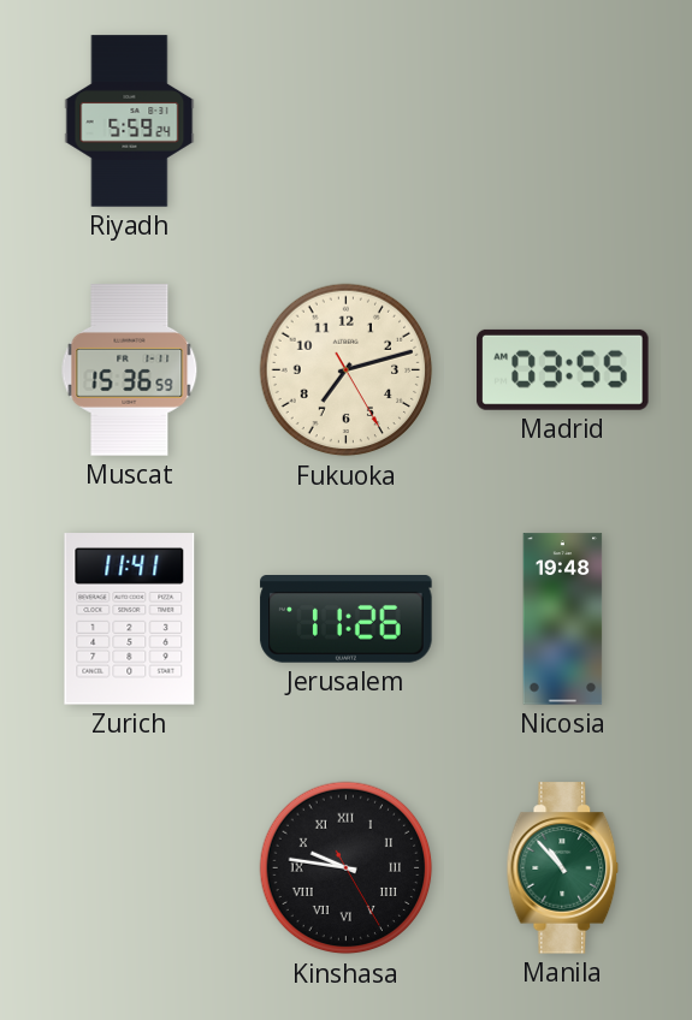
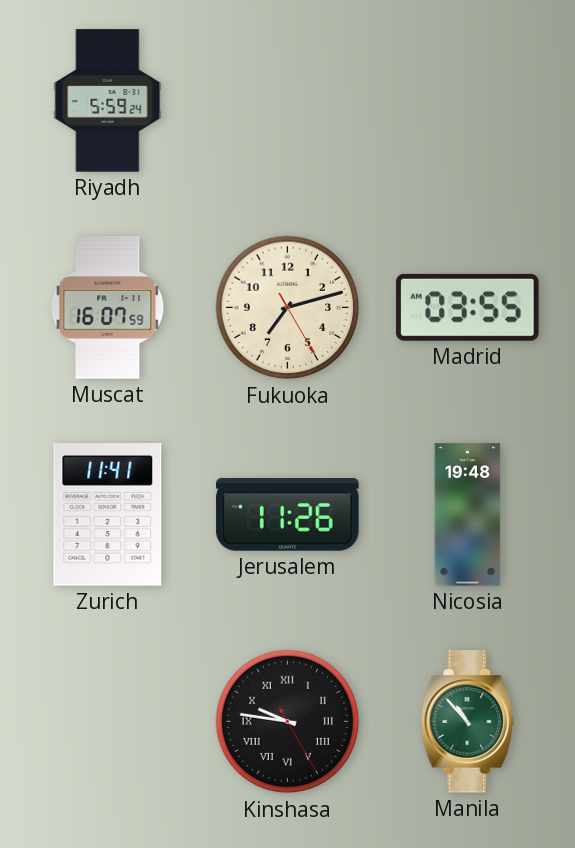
Muscat: 15:36 -> 16:07
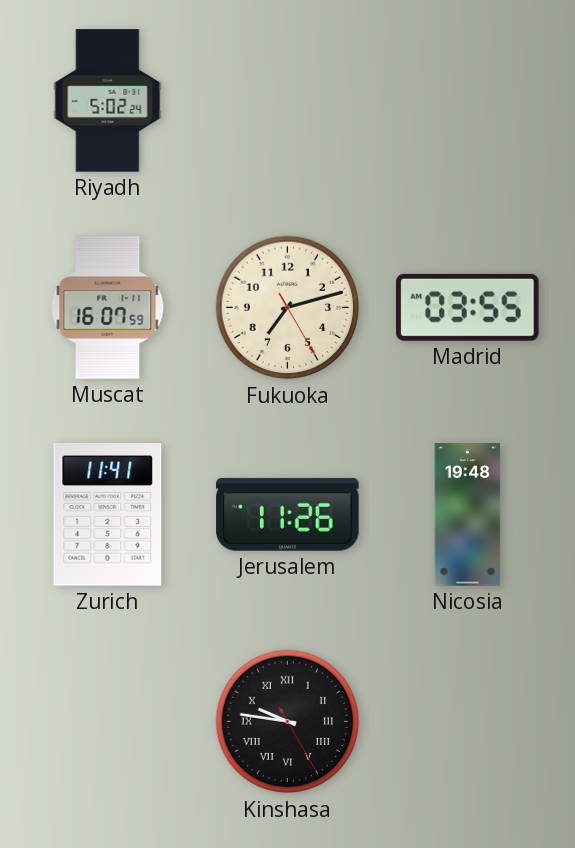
Riyadh: 5:59 -> 5:02
Manila: 10:53 -> none
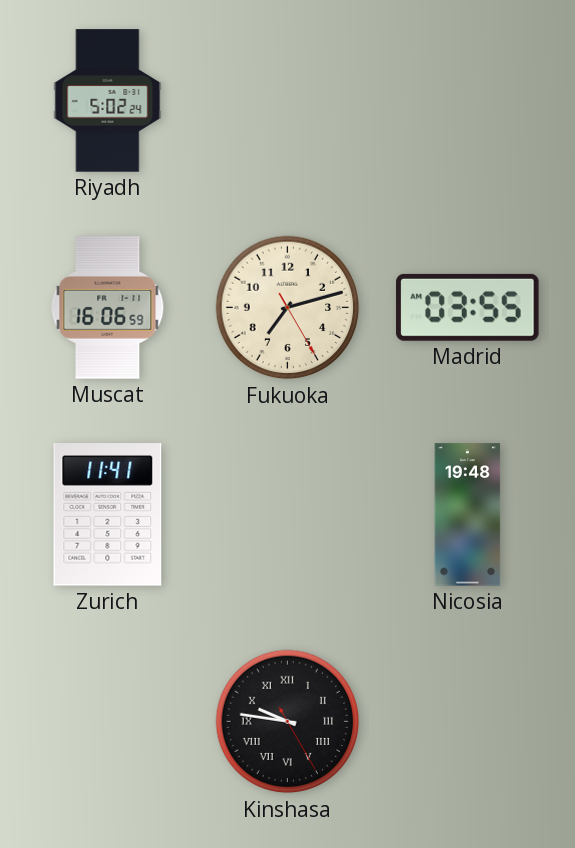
Muscat: 16:07 -> 16:06
Jerusalem: 11:26 -> none
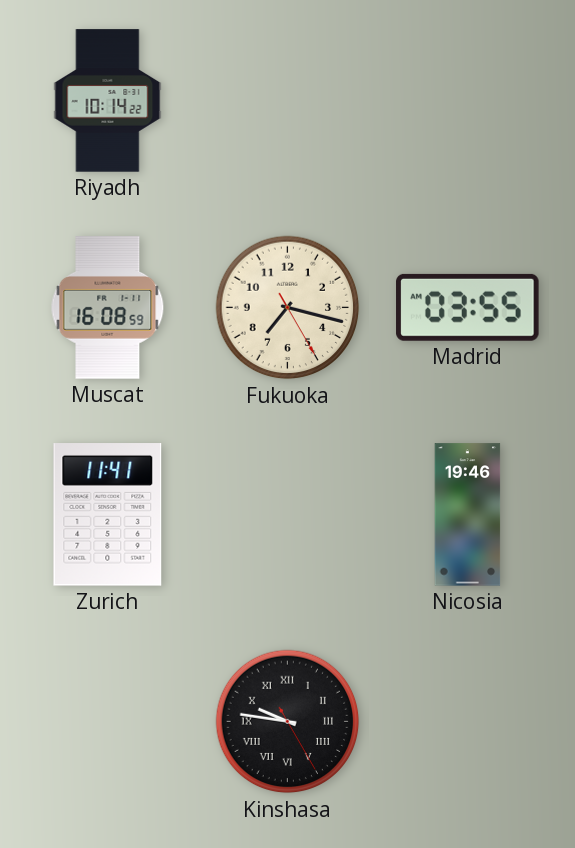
Riyadh: 5:02 -> 10:14
Muscat: 16:06 -> 16:08
Fukuoka: 7:12 -> 7:17
Nicosia: 19:48 -> 19:46
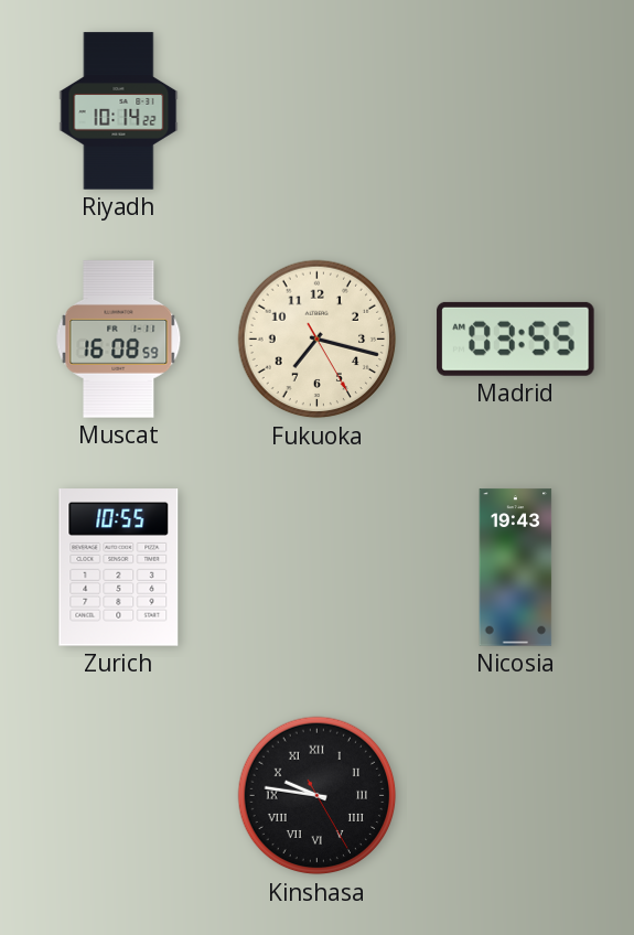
Zurich: 11:41 -> 10:55
Nicosia: 19:46 -> 19:43
